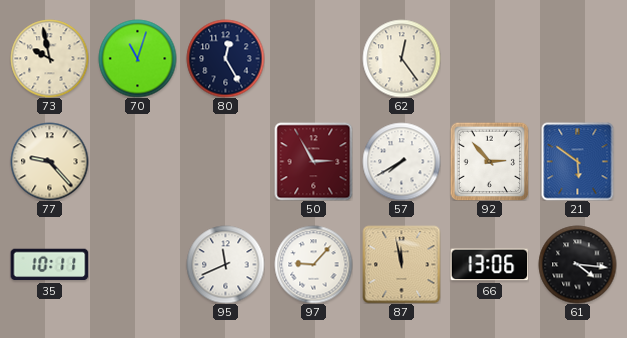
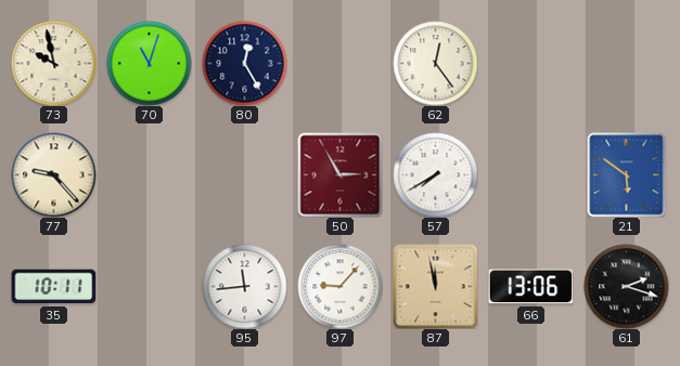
92: 2:53 -> none
95: 11:41 -> 11:44
61: 4:16 -> 2:18
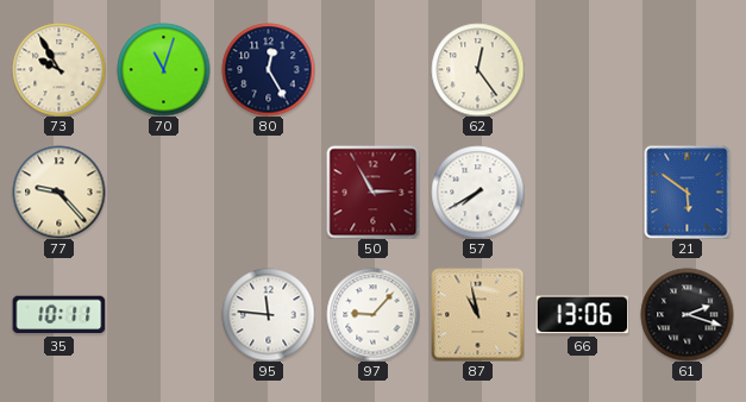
73: 9:58 -> 9:55
95: 11:44 -> 11:46
87: 11:58 -> 10:58
